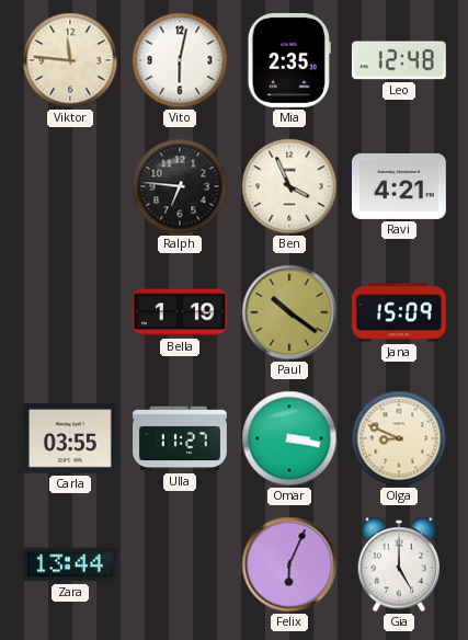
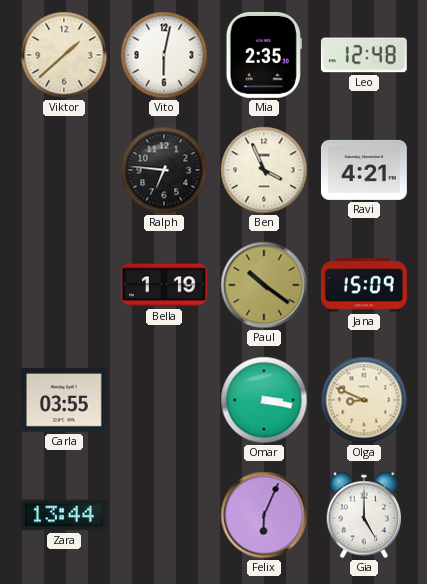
Viktor: 11:46 -> 1:38
Ulla: 11:27 -> none
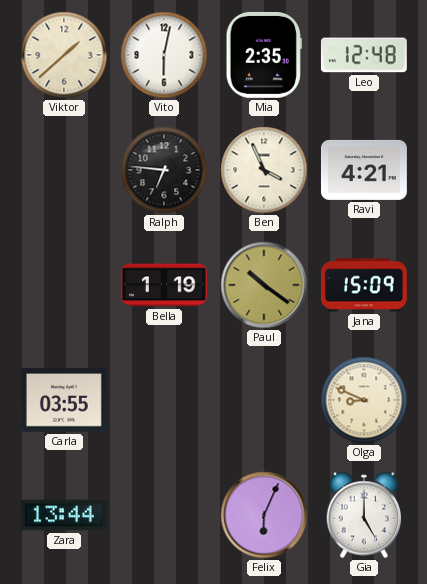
Omar: 3:17 -> none
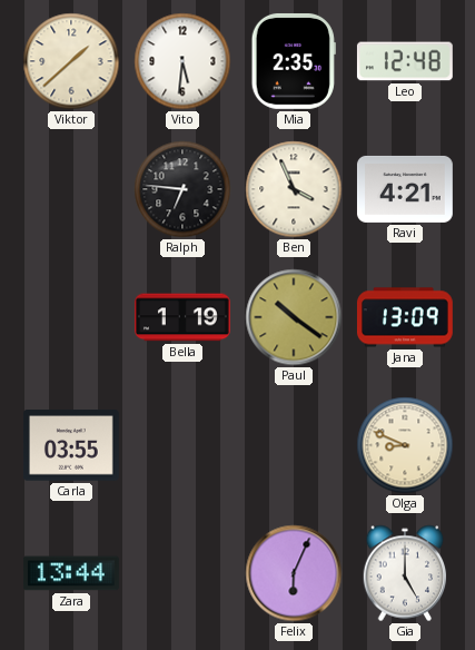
Vito: 6:02 -> 5:31
Jana: 15:09 -> 13:09
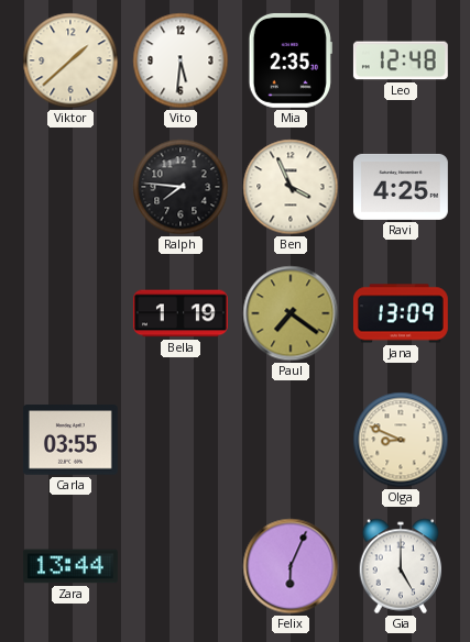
Ralph: 6:46 -> 7:46
Ravi: 4:21 -> 4:25
Paul: 10:21 -> 7:21
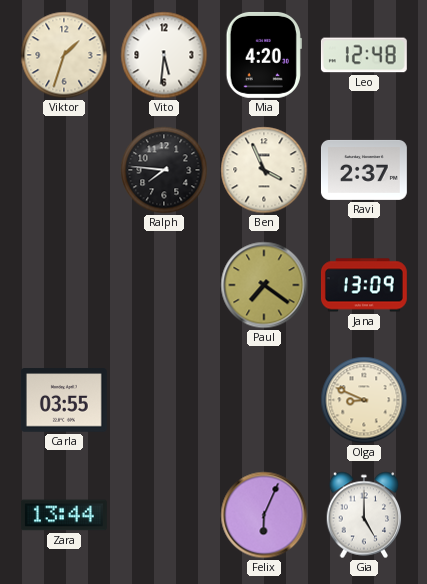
Viktor: 1:38 -> 1:33
Mia: 2:35 -> 4:20
Ravi: 4:25 -> 2:37
Bella: 1:19 -> none
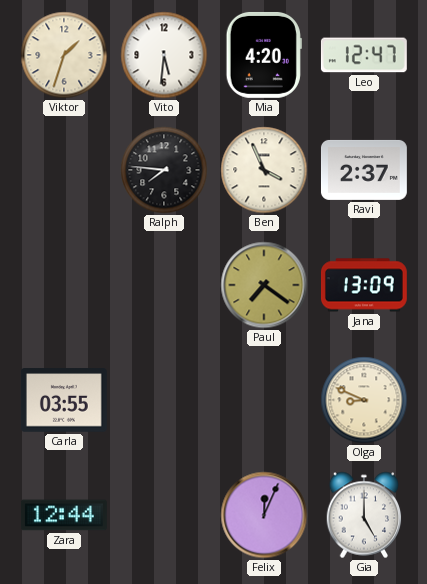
Leo: 12:48 -> 12:47
Zara: 13:44 -> 12:44
Felix: 6:04 -> 12:04
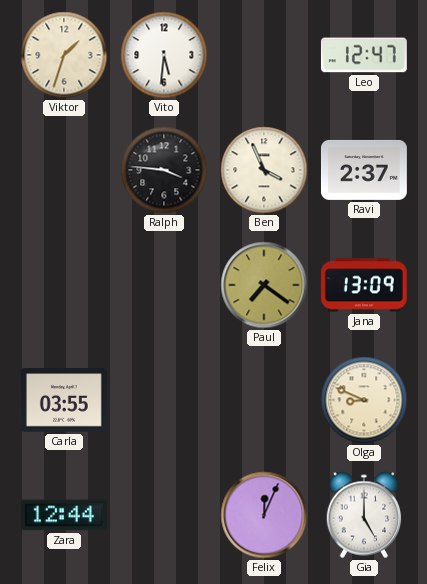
Mia: 4:20 -> none
Ralph: 7:46 -> 3:46
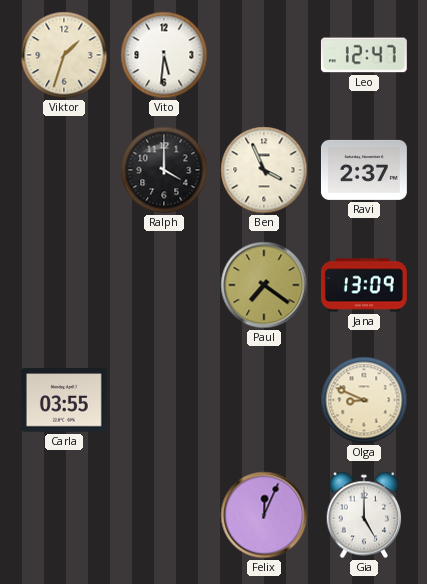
Ralph: 3:46 -> 4:00
Zara: 12:44 -> none
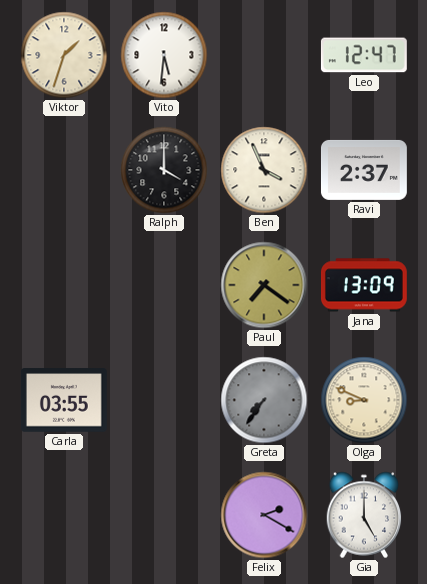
Greta: none -> 7:36
Felix: 12:04 -> 2:20
